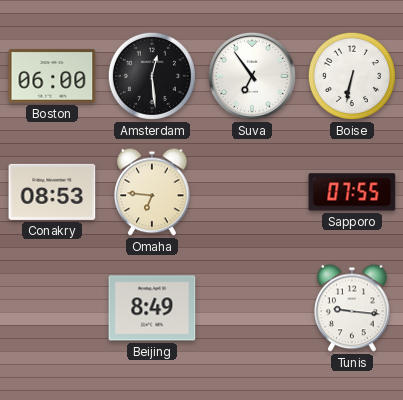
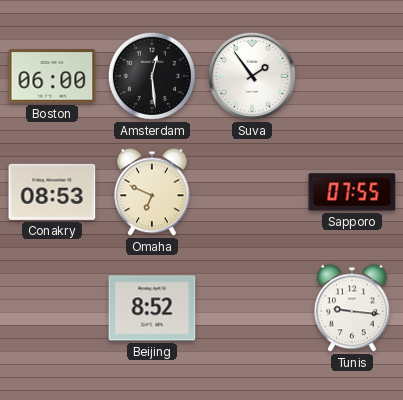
Suva: 6:54 -> 1:54
Boise: 6:32 -> none
Omaha: 6:46 -> 6:49
Beijing: 8:49 -> 8:52
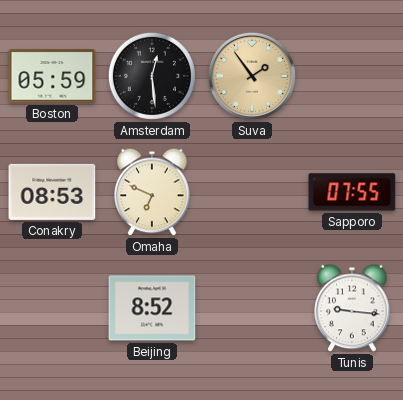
Boston: 06:00 -> 05:59
Suva dial: white -> champagne
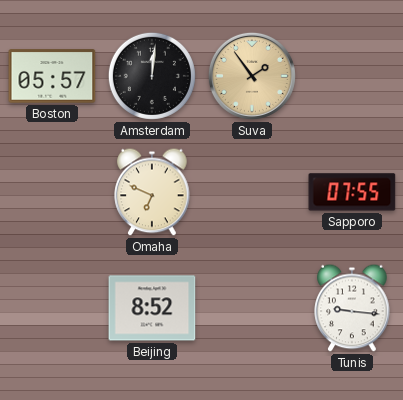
Boston: 05:59 -> 05:57
Amsterdam: 12:29 -> 12:01
Conakry: 08:53 -> none
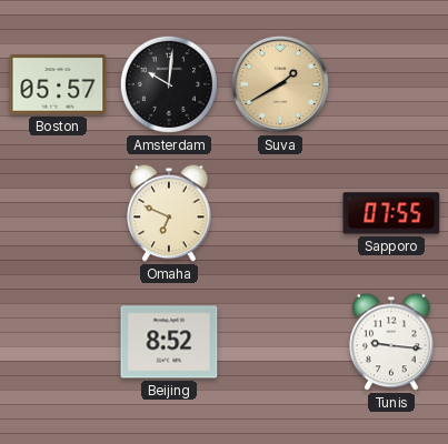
Amsterdam: 12:01 -> 10:01
Suva: 1:54 -> 1:40
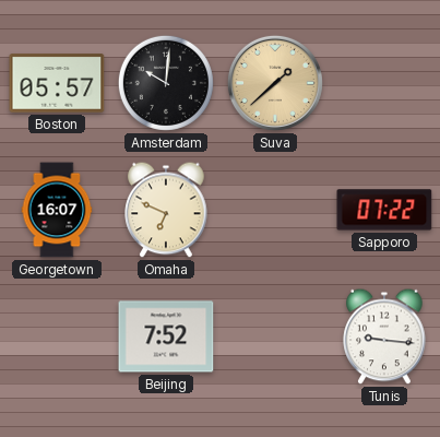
Suva: 1:40 -> 1:38
Georgetown: none -> 16:07
Sapporo: 07:55 -> 07:22
Beijing: 8:52 -> 7:52
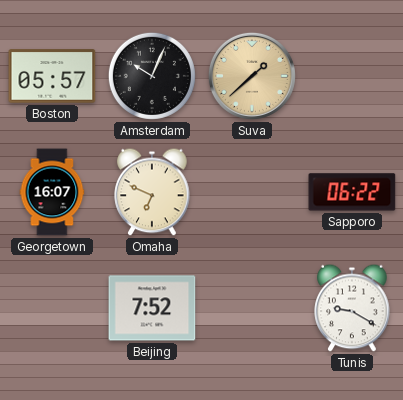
Amsterdam: 10:01 -> 10:04
Sapporo: 07:22 -> 06:22
Tunis: 9:16 -> 9:20
